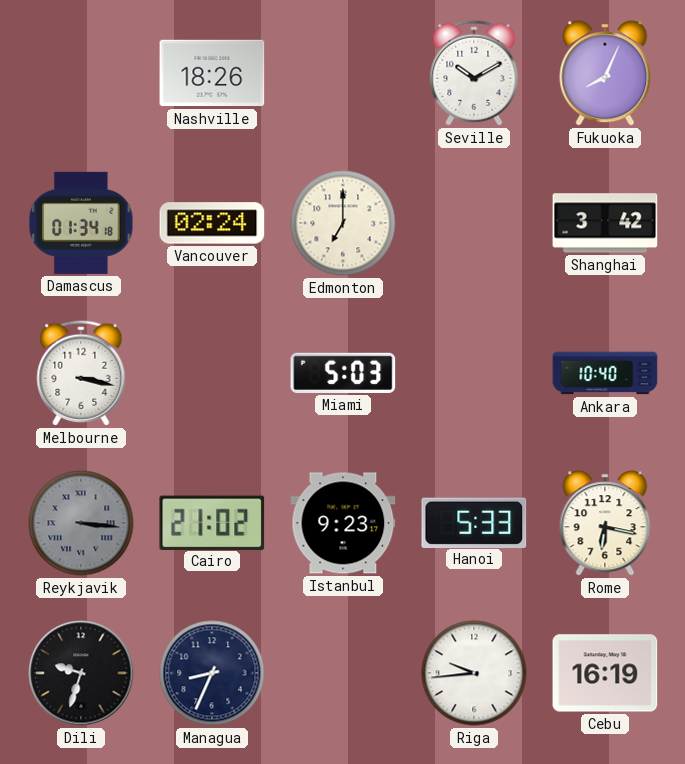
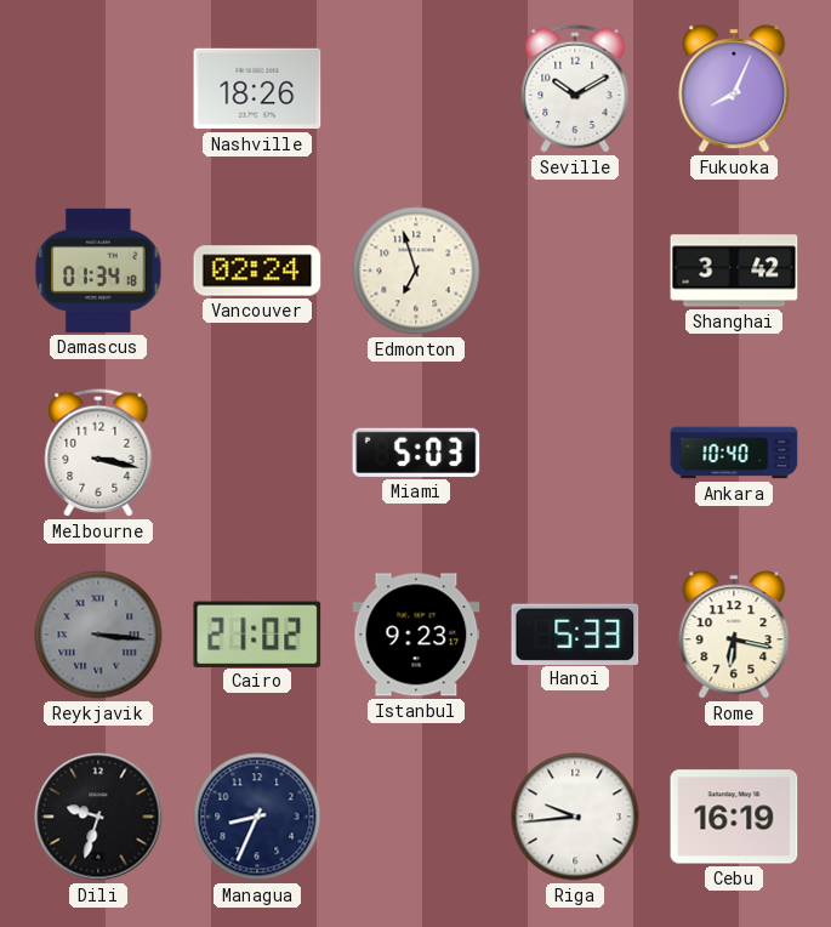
Edmonton: 7:00 -> 6:57
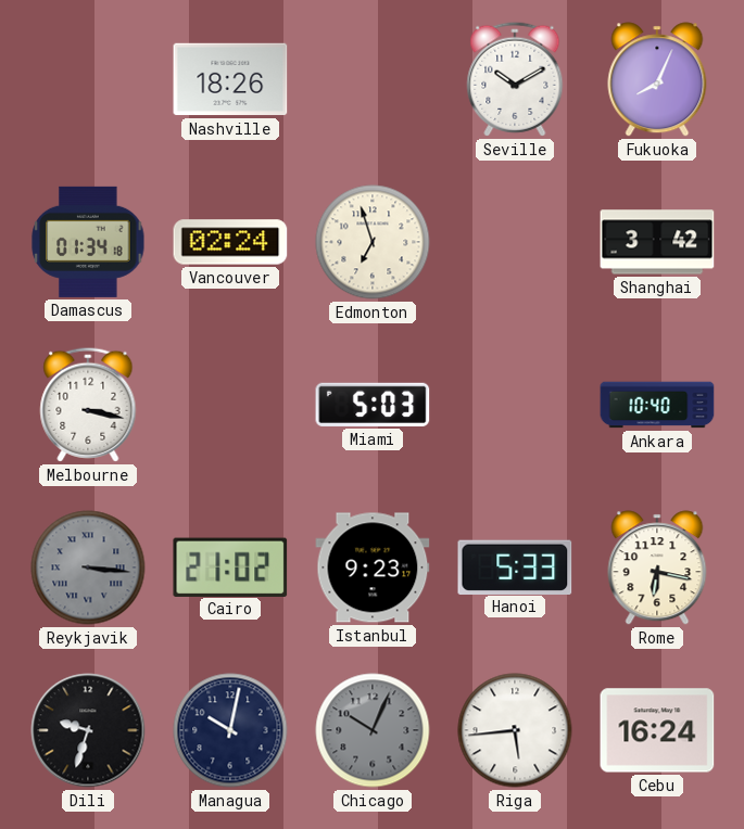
Managua: 8:34 -> 10:02
Chicago: none -> 10:04
Riga: 9:44 -> 5:44
Cebu: 16:19 -> 16:24
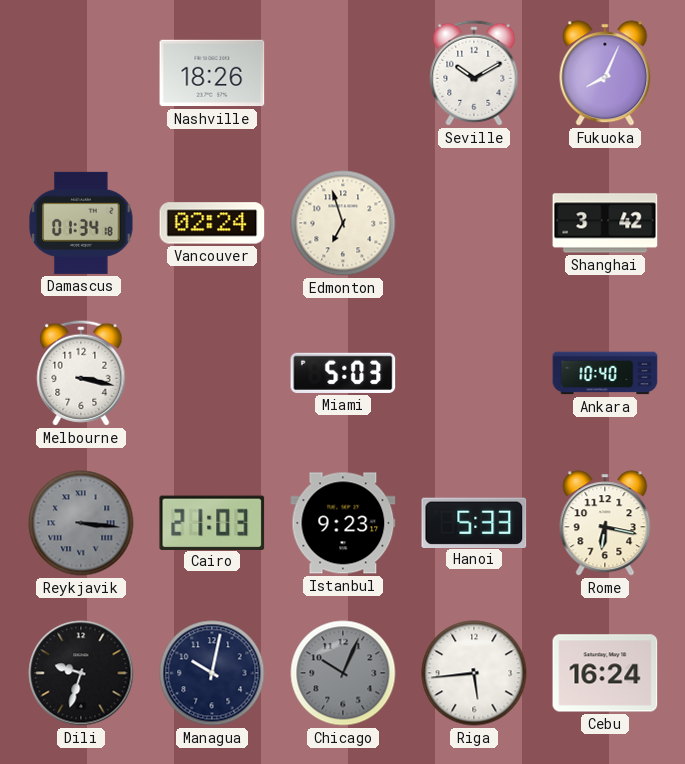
Cairo: 21:02 -> 21:03
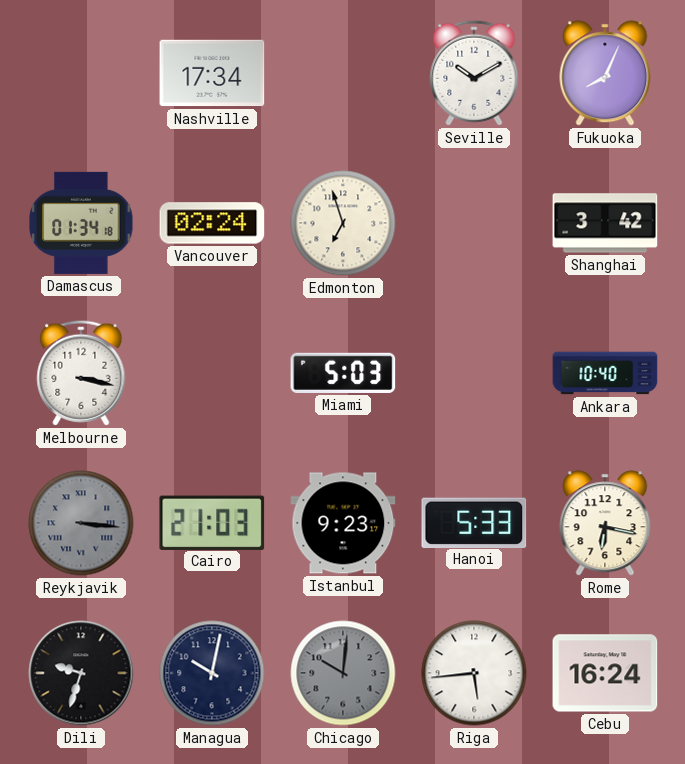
Nashville: 18:26 -> 17:34
Chicago: 10:04 -> 10:01
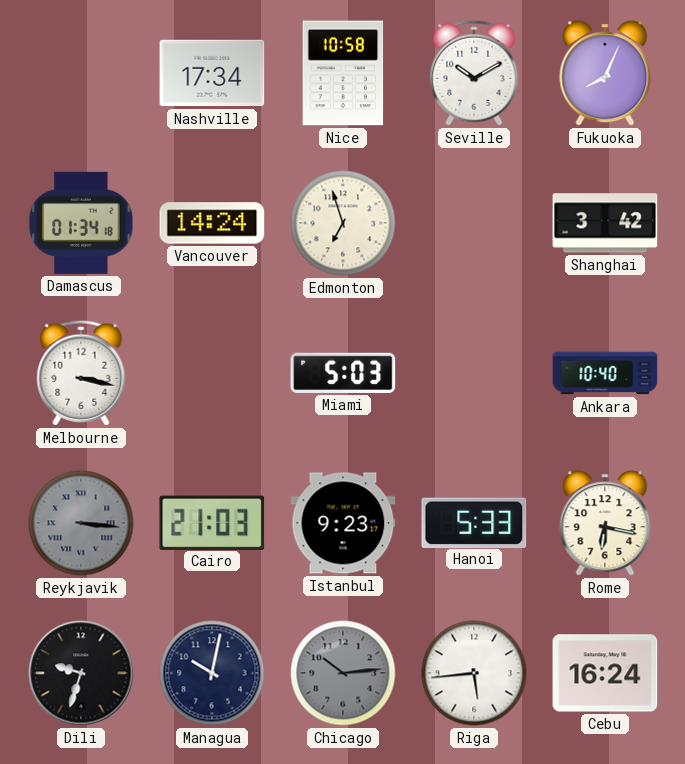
Nice: none -> 10:58
Vancouver: 02:24 -> 14:24
Chicago: 10:01 -> 10:14
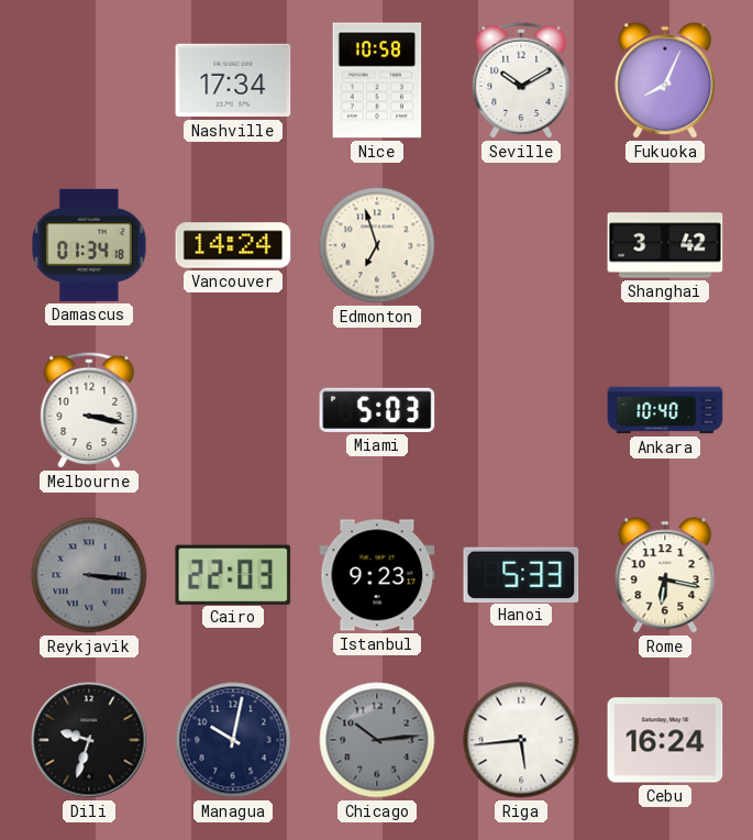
Cairo: 21:03 -> 22:03
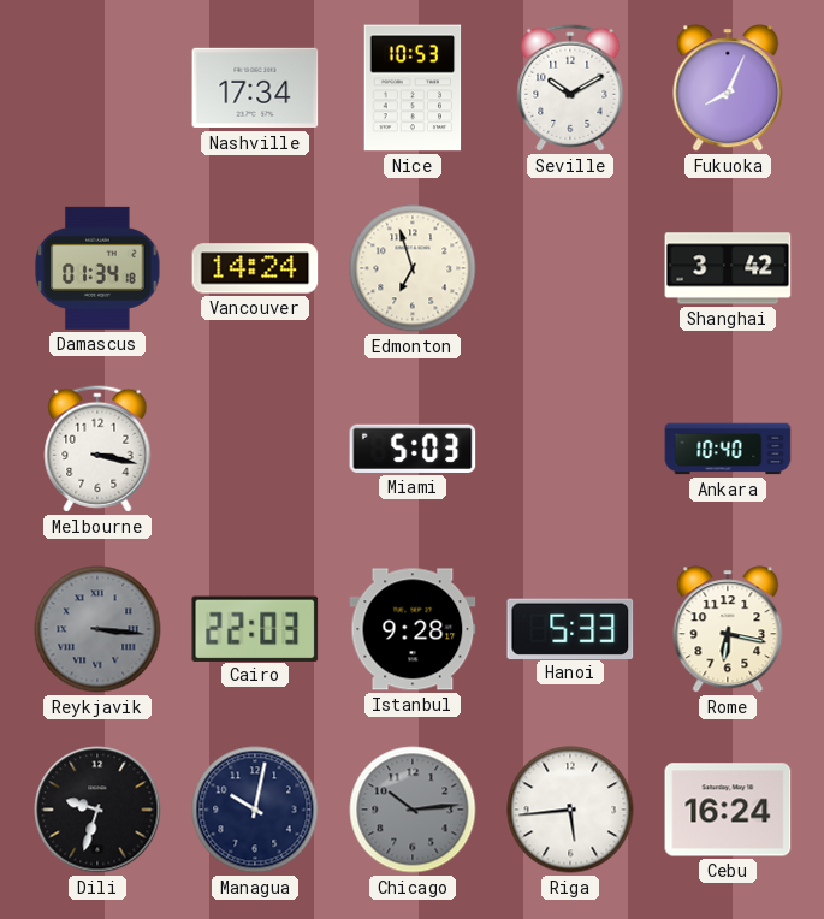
Nice: 10:58 -> 10:53
Istanbul: 9:23 -> 9:28
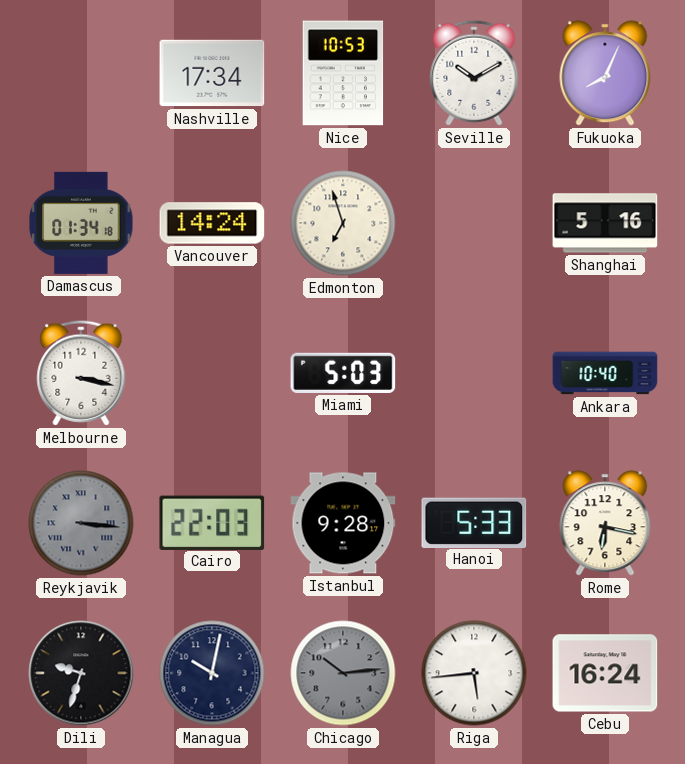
Shanghai: 3:42 -> 5:16
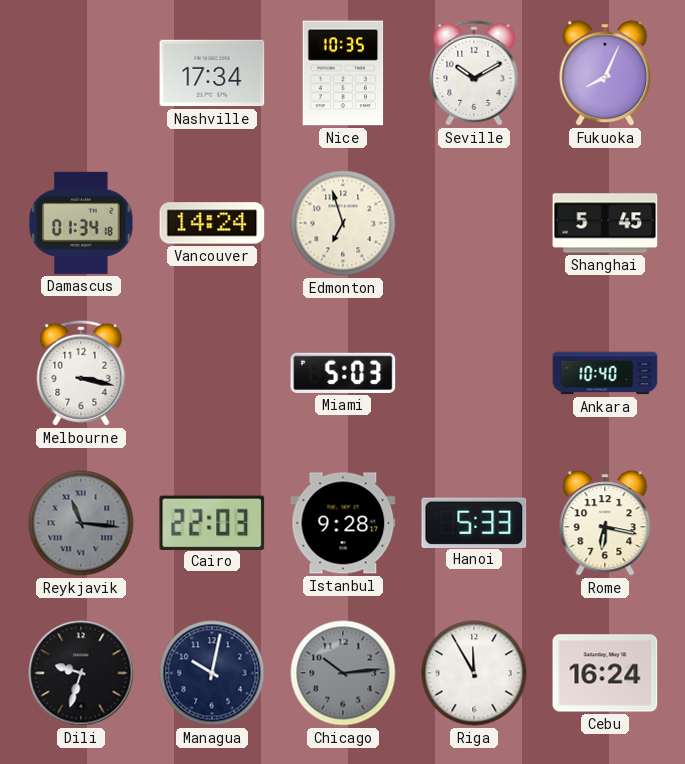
Nice: 10:53 -> 10:35
Shanghai: 5:16 -> 5:45
Reykjavik: 3:16 -> 11:16
Riga: 5:44 -> 11:55
